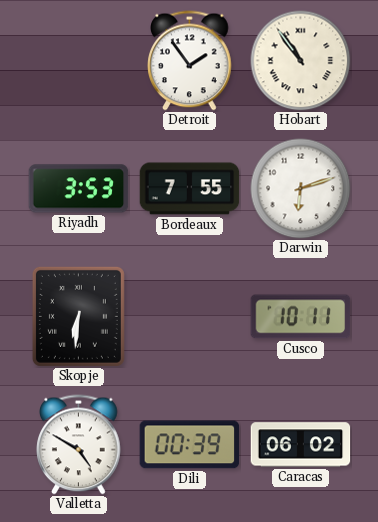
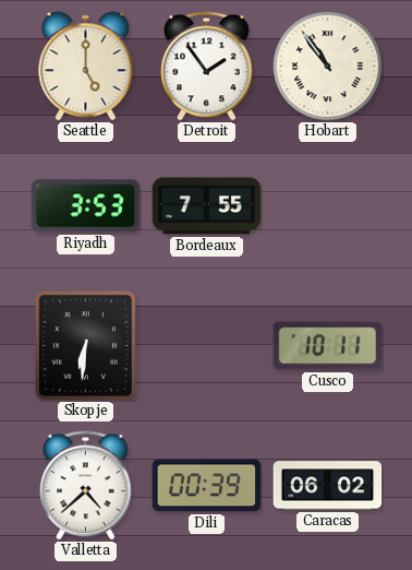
Seattle: none -> 5:00
Darwin: 6:12 -> none
Valletta: 4:50 -> 4:38
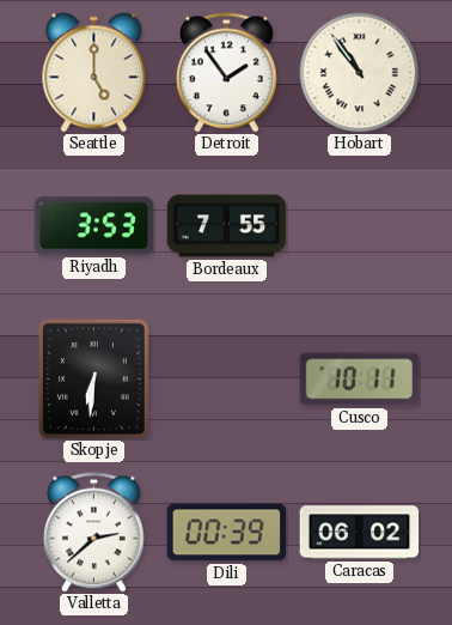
Valletta: 4:38 -> 2:38
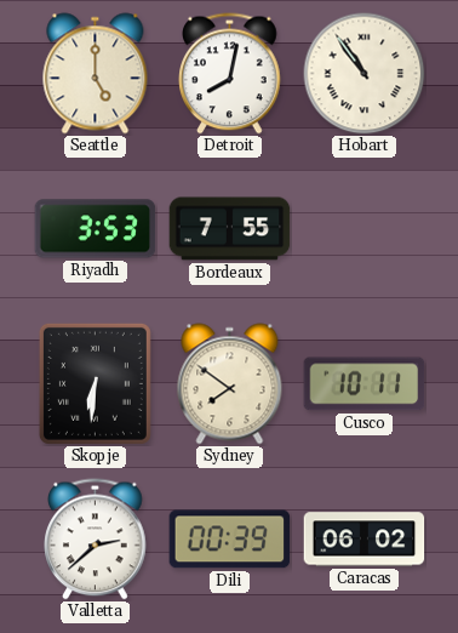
Detroit: 1:54 -> 8:02
Sydney: none -> 7:51
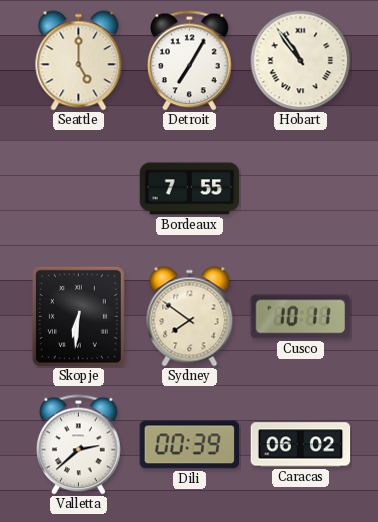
Detroit: 8:02 -> 7:05
Riyadh: 3:53 -> none
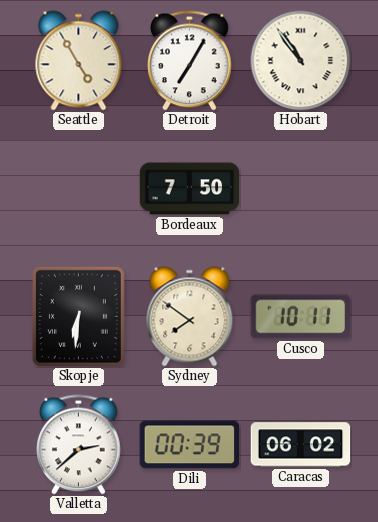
Seattle: 5:00 -> 4:55
Bordeaux: 7:55 -> 7:50
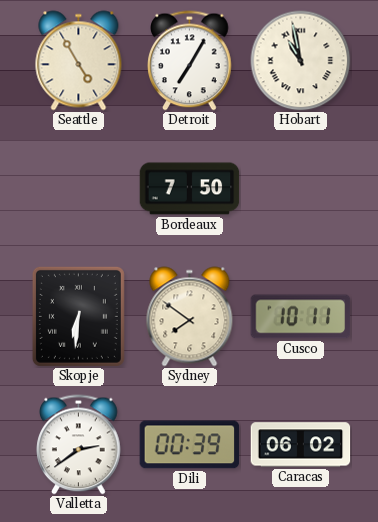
Hobart: 10:54 -> 10:58
Valletta: 2:38 -> 2:39
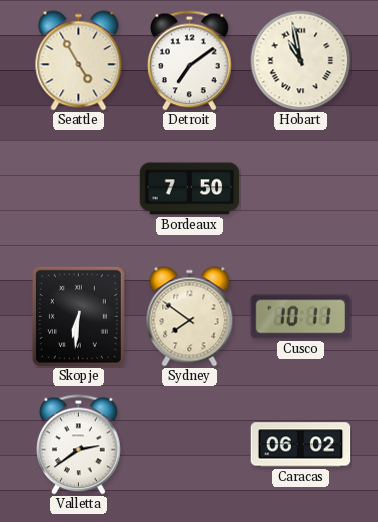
Detroit: 7:05 -> 7:09
Dili: 00:39 -> none
